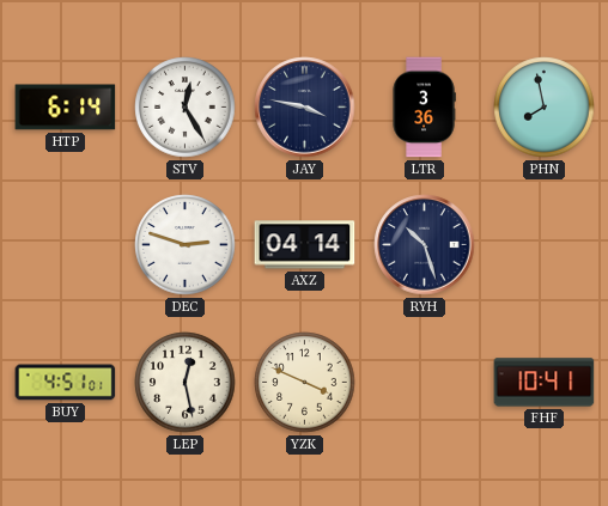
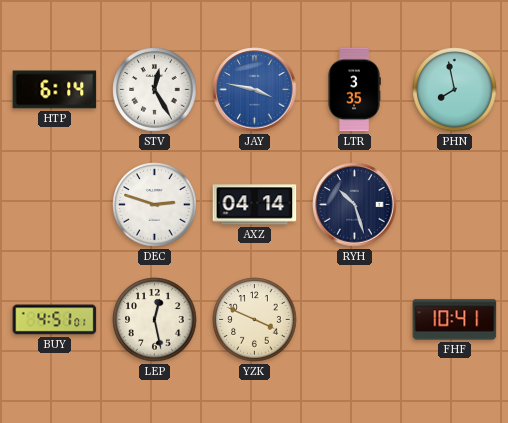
JAY dial: navy -> blue
LTR: 3:36 -> 3:35
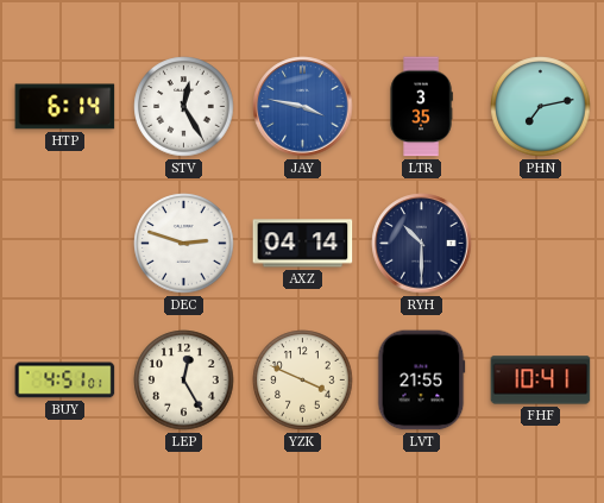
PHN: 7:58 -> 7:13
RYH: 10:27 -> 10:30
LEP: 12:28 -> 12:25
LVT: none -> 21:55
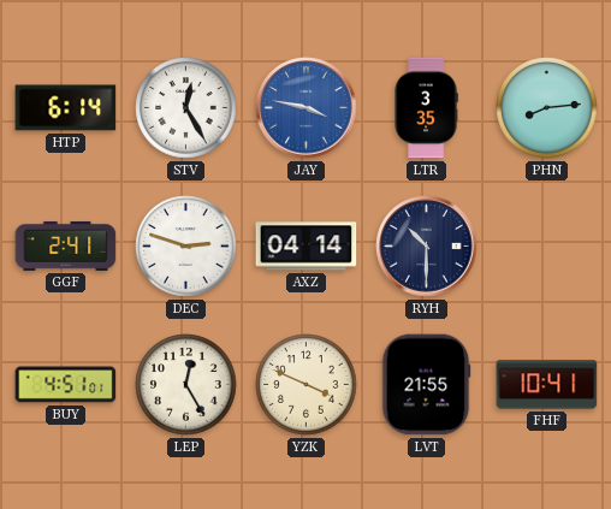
PHN: 7:13 -> 8:14
GGF: none -> 2:41
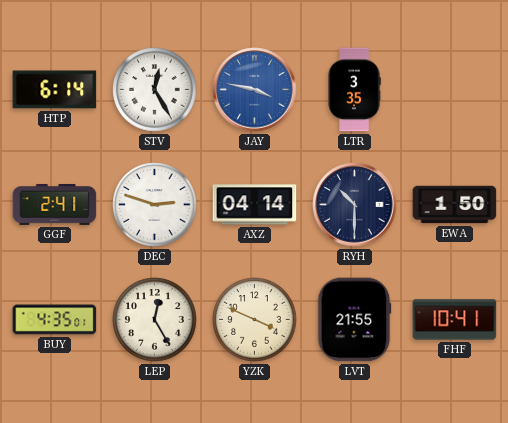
PHN: 8:14 -> none
EWA: none -> 1:50
BUY: 4:51 -> 4:35
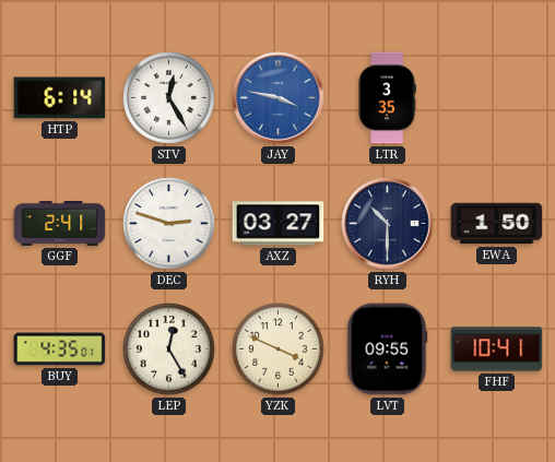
AXZ: 04:14 -> 03:27
LVT: 21:55 -> 09:55
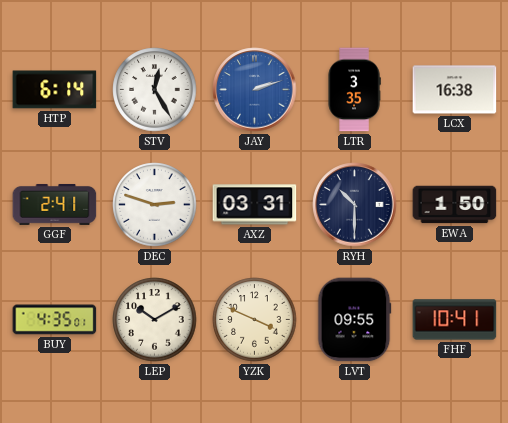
JAY: 3:47 -> 2:12
LCX: none -> 16:38
AXZ: 03:27 -> 03:31
LEP: 12:25 -> 10:10
